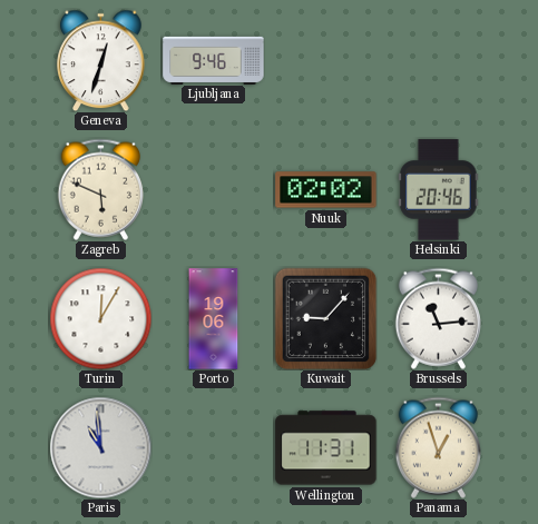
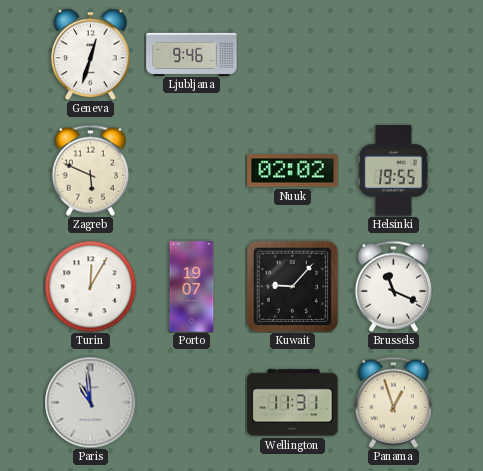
Helsinki: 20:46 -> 19:55
Porto: 19:06 -> 19:07
Brussels: 11:14 -> 11:19
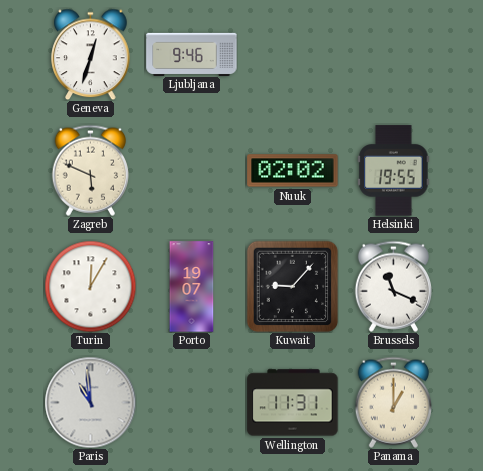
Panama: 12:57 -> 1:00
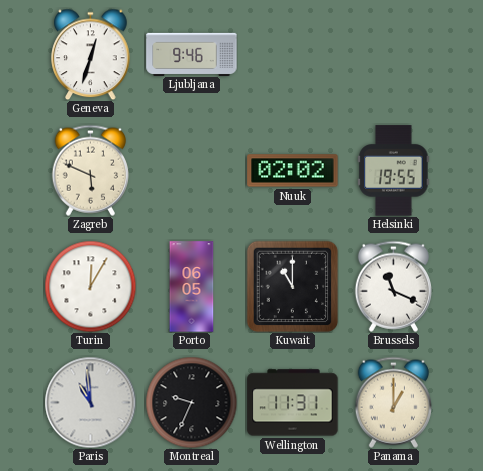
Porto: 19:07 -> 06:05
Kuwait: 9:07 -> 11:00
Montreal: none -> 9:34
